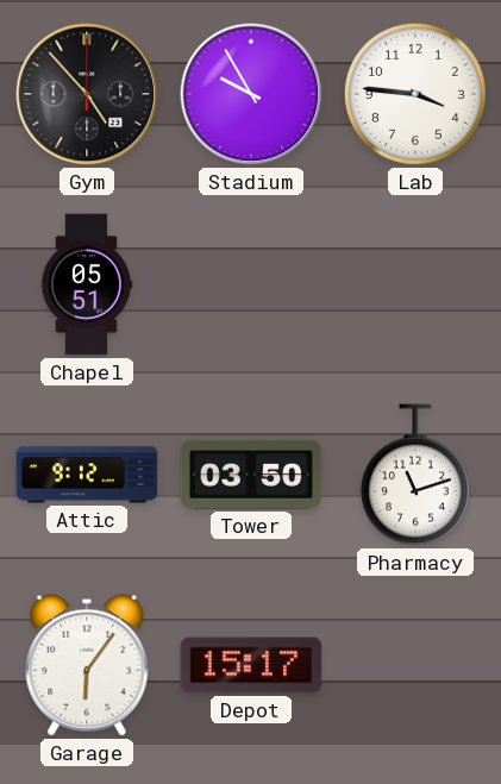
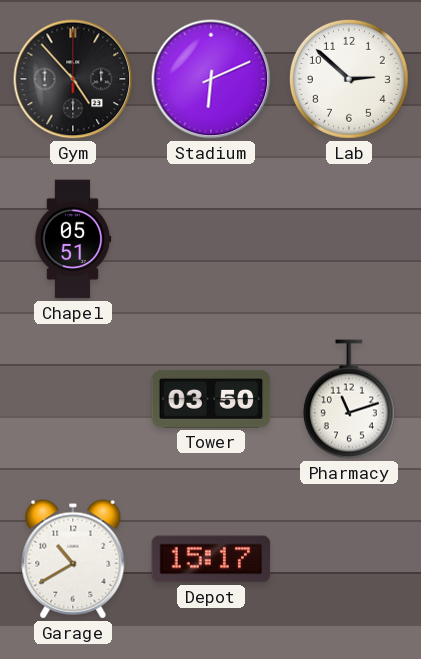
Stadium: 9:55 -> 6:11
Lab: 3:46 -> 2:52
Attic: 9:12 -> none
Garage: 6:06 -> 10:40
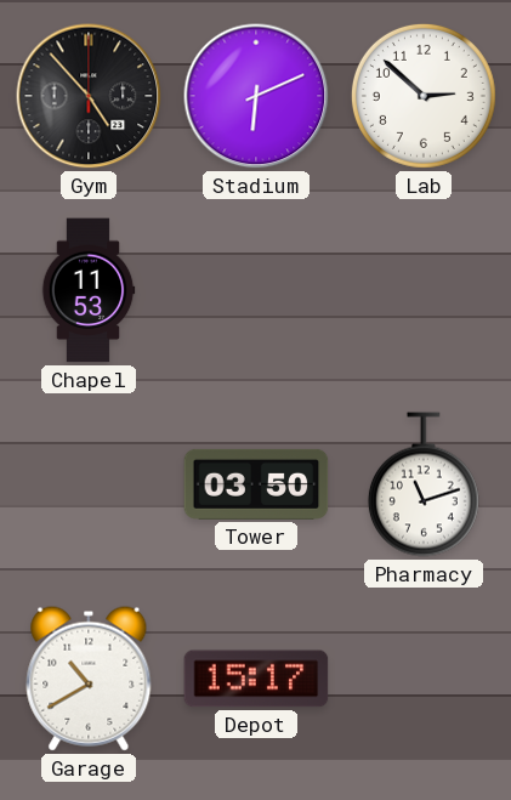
Chapel: 05:51 -> 11:53
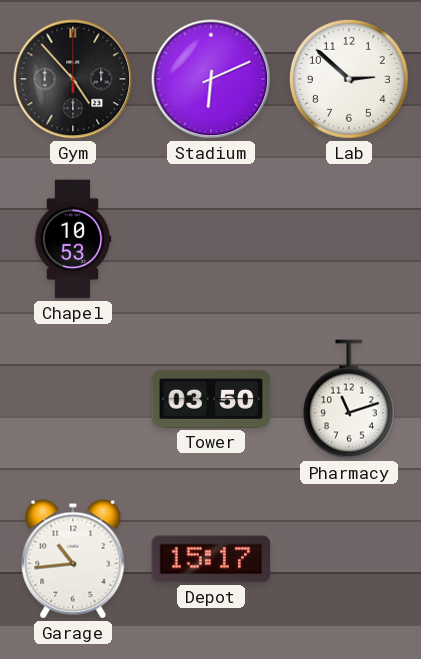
Chapel: 11:53 -> 10:53
Garage: 10:40 -> 10:44
